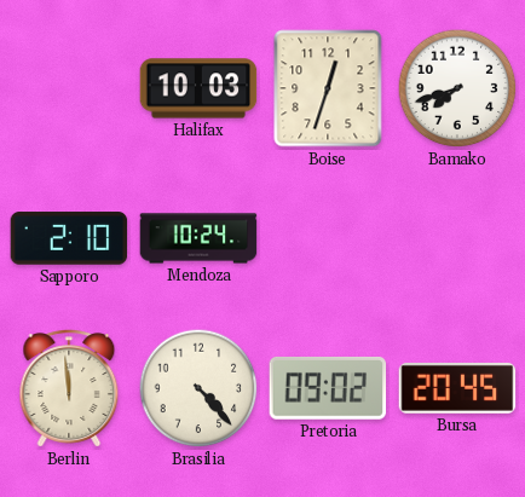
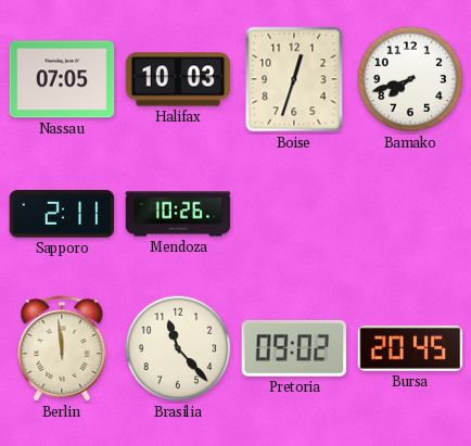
Nassau: none -> 07:05
Sapporo: 2:10 -> 2:11
Mendoza: 10:24 -> 10:26
Brasilia: 4:23 -> 11:23
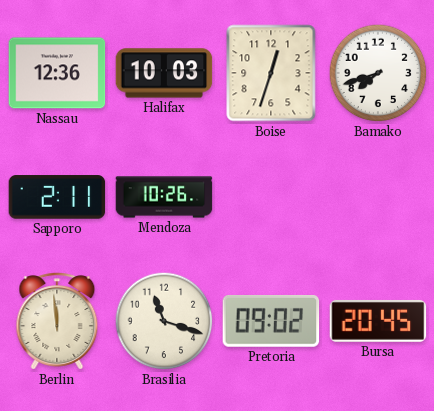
Nassau: 07:05 -> 12:36
Brasilia: 11:23 -> 11:18
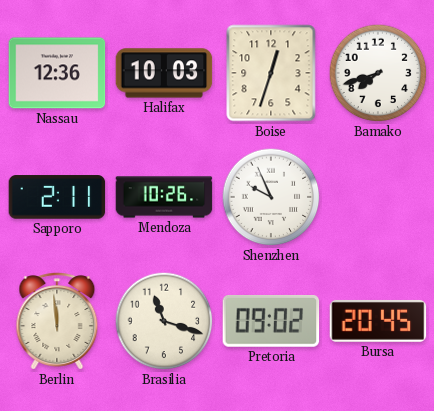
Shenzhen: none -> 9:56
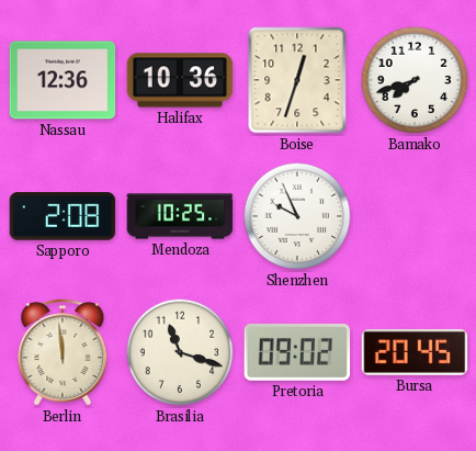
Halifax: 10:03 -> 10:36
Sapporo: 2:11 -> 2:08
Mendoza: 10:26 -> 10:25
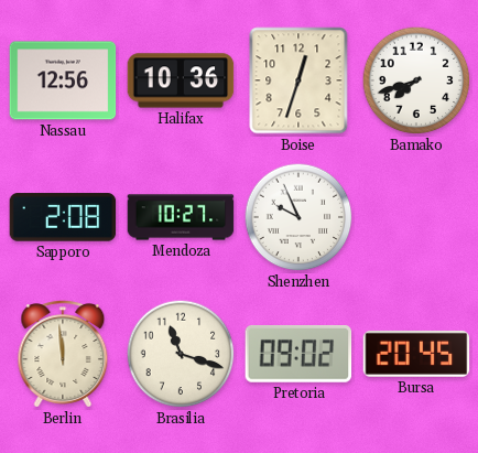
Nassau: 12:36 -> 12:56
Mendoza: 10:25 -> 10:27
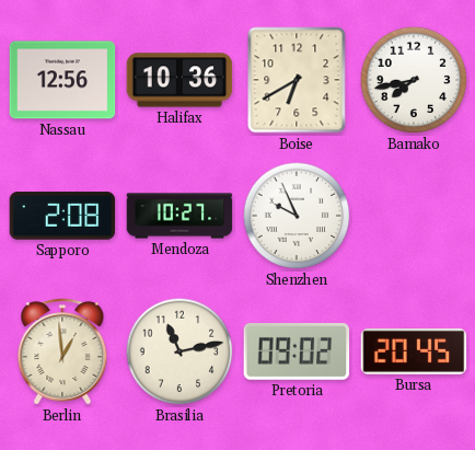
Boise: 12:33 -> 6:40
Bamako: 7:42 -> 7:43
Berlin: 11:59 -> 12:59
Brasilia: 11:18 -> 11:13
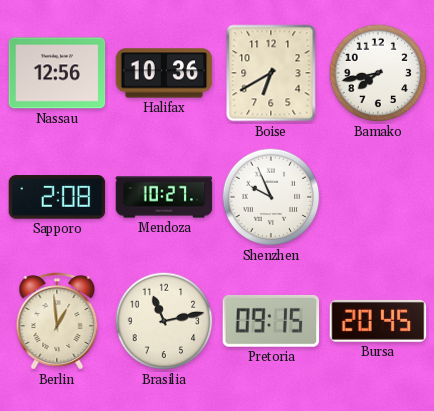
Pretoria: 09:02 -> 09:15
